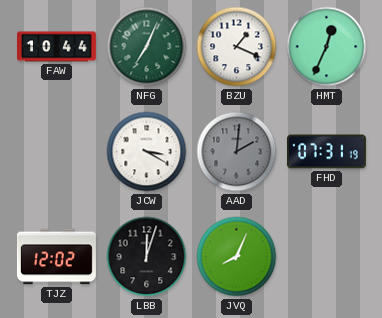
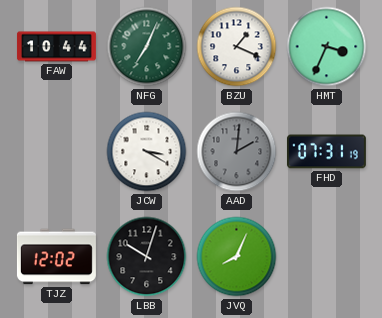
HMT: 12:34 -> 3:34
LBB: 12:03 -> 10:03
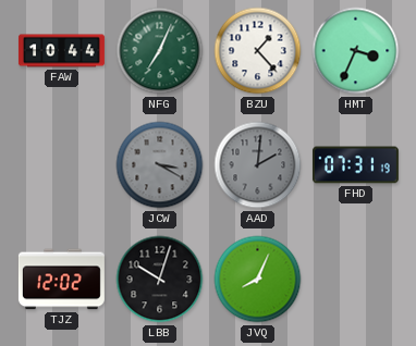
BZU: 1:19 -> 1:23
JCW dial: white -> grey
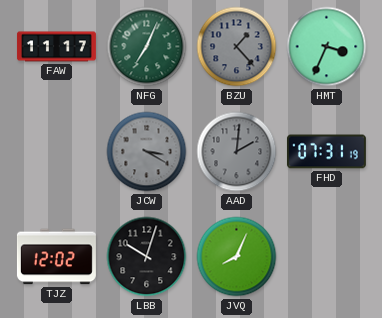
FAW: 10:44 -> 11:17
BZU dial: white -> grey
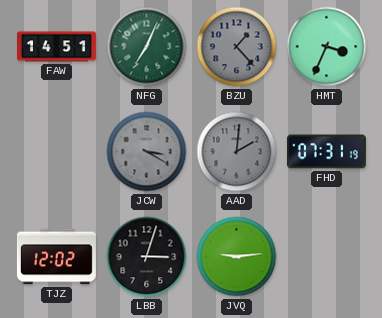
FAW: 11:17 -> 14:51
LBB: 10:03 -> 3:03
JVQ: 8:04 -> 9:14
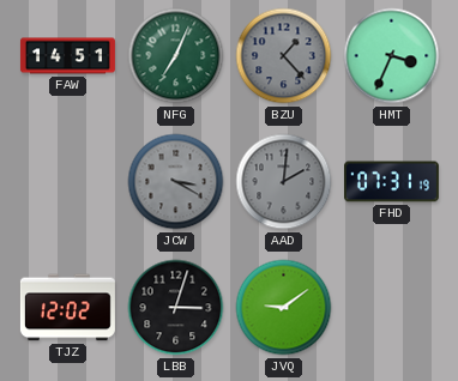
JVQ: 9:14 -> 9:09
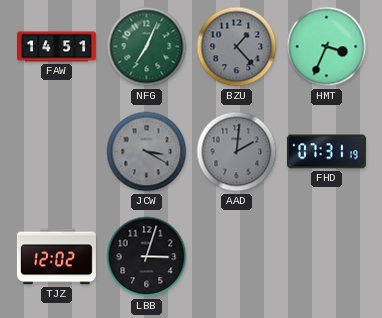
JVQ: 9:09 -> none
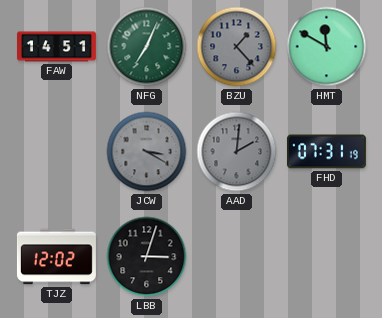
HMT: 3:34 -> 11:50
